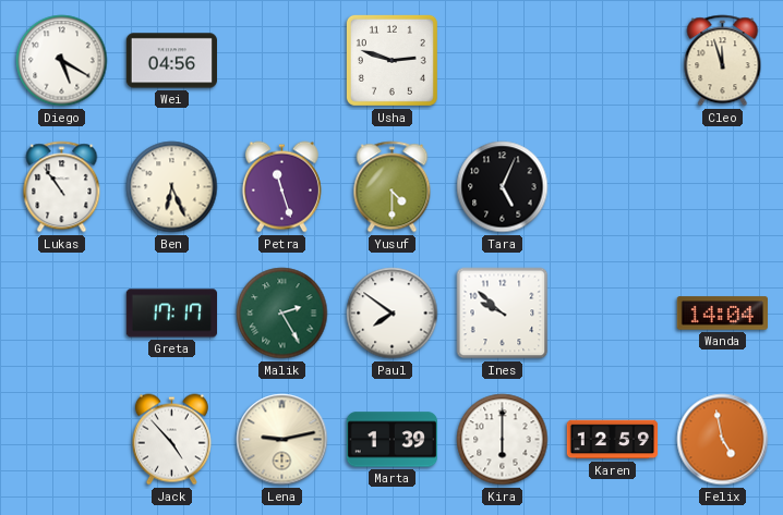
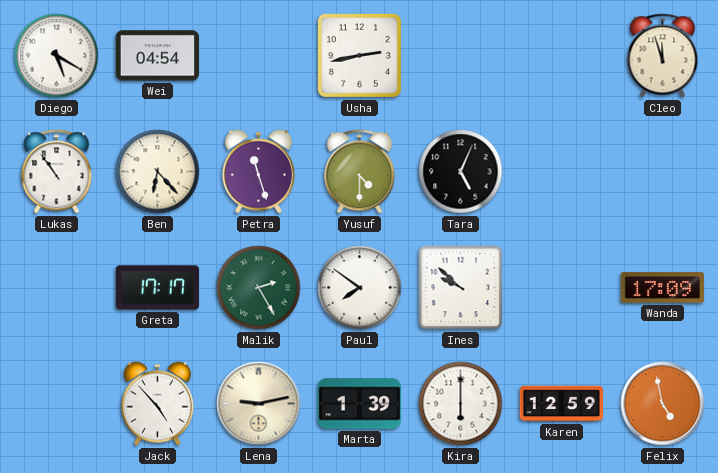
Wei: 04:56 -> 04:54
Usha: 2:48 -> 2:43
Ben: 6:26 -> 6:23
Wanda: 14:04 -> 17:09
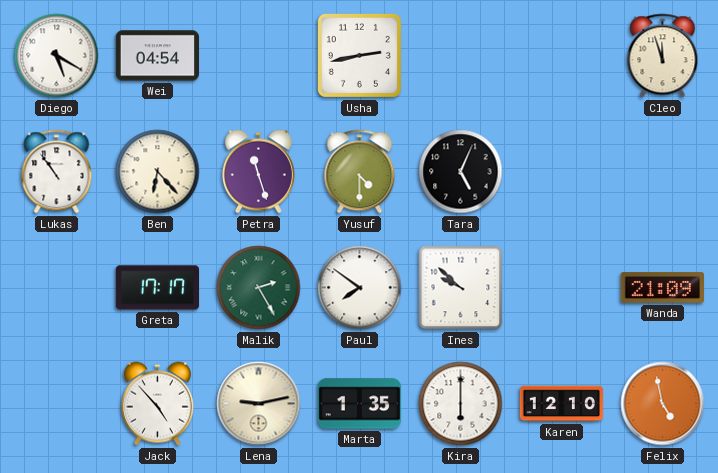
Wanda: 17:09 -> 21:09
Marta: 1:39 -> 1:35
Karen: 12:59 -> 12:10
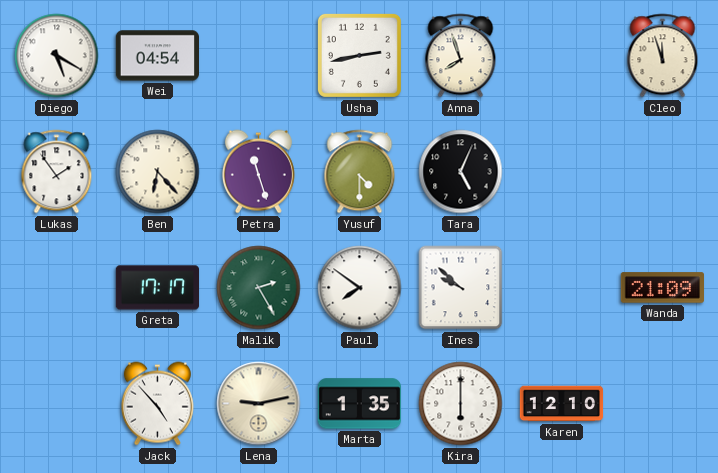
Anna: none -> 7:57
Lukas: 10:54 -> 1:54
Felix: 4:58 -> none
